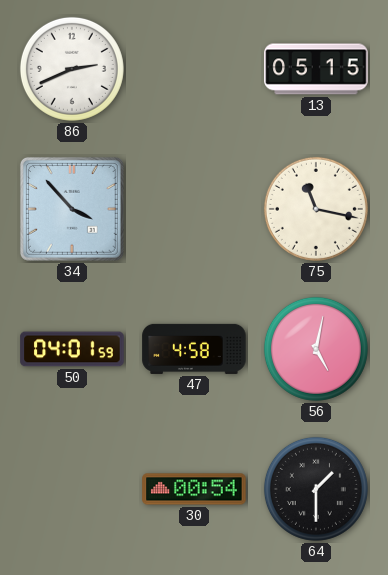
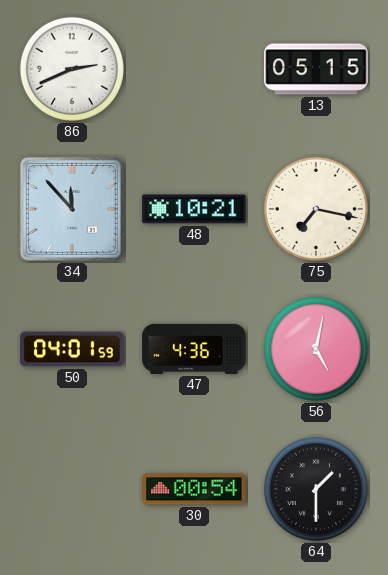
34: 3:53 -> 11:53
48: none -> 10:21
75: 11:17 -> 7:17
47: 4:58 -> 4:36
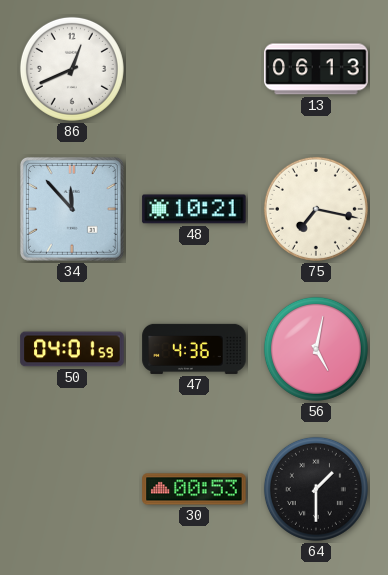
86: 2:41 -> 12:41
13: 05:15 -> 06:13
30: 00:54 -> 00:53
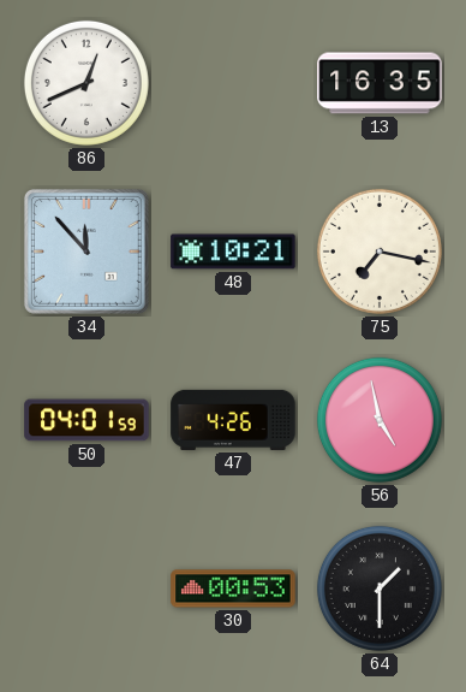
13: 06:13 -> 16:35
47: 4:36 -> 4:26
56: 5:02 -> 4:58
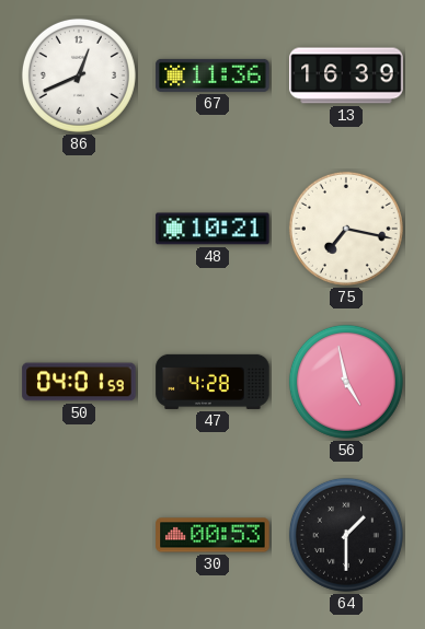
67: none -> 11:36
13: 16:35 -> 16:39
34: 11:53 -> none
47: 4:26 -> 4:28
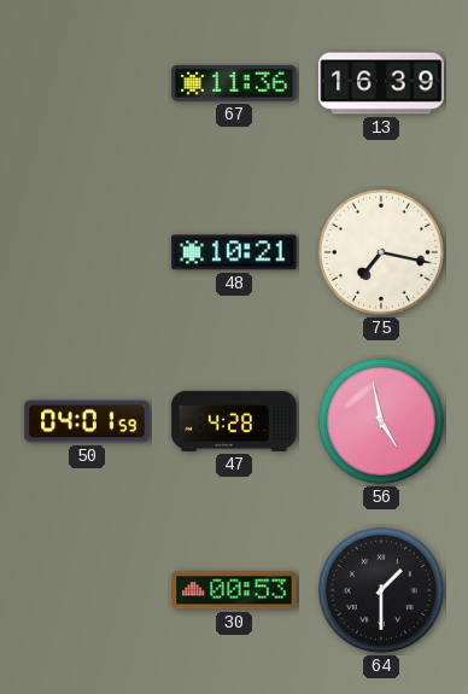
86: 12:41 -> none
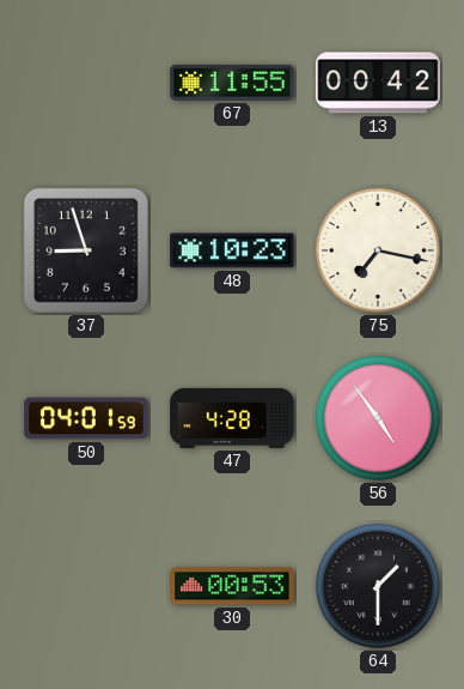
67: 11:36 -> 11:55
13: 16:39 -> 00:42
37: none -> 8:57
48: 10:21 -> 10:23
56: 4:58 -> 4:54
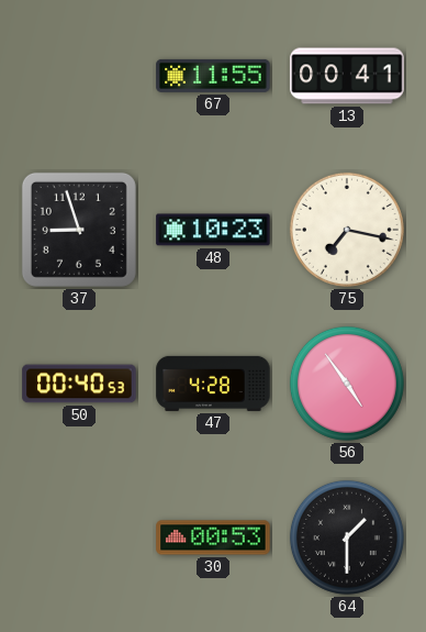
13: 00:42 -> 00:41
50: 04:01 -> 00:40
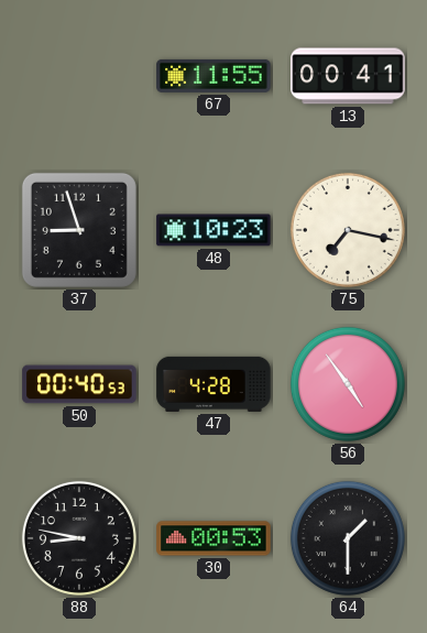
88: none -> 8:47
